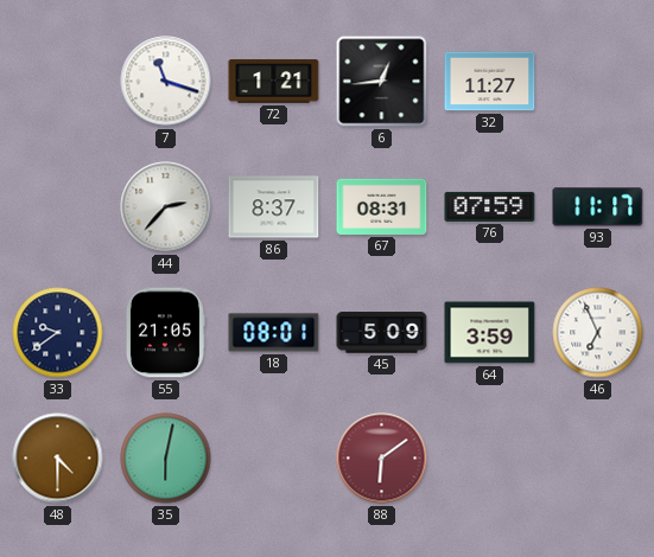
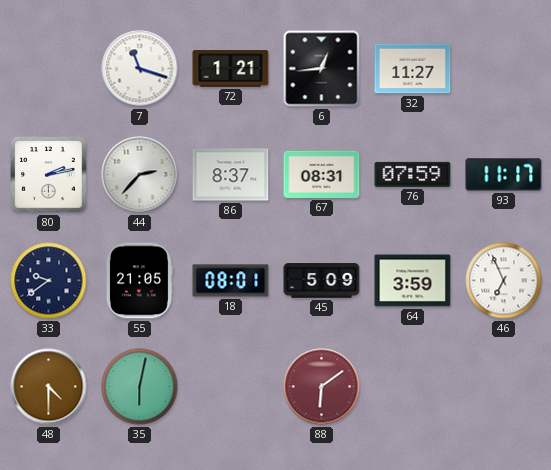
80: none -> 2:13
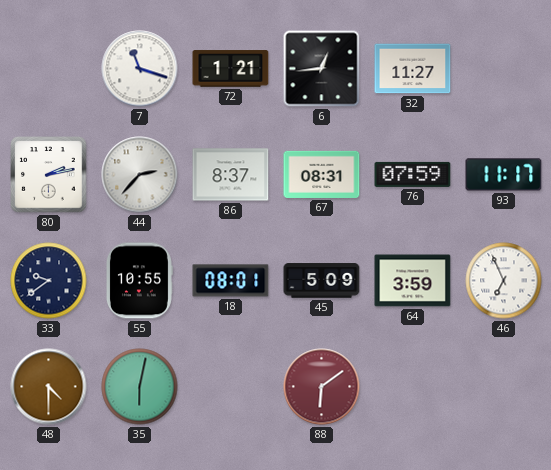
55: 21:05 -> 10:55
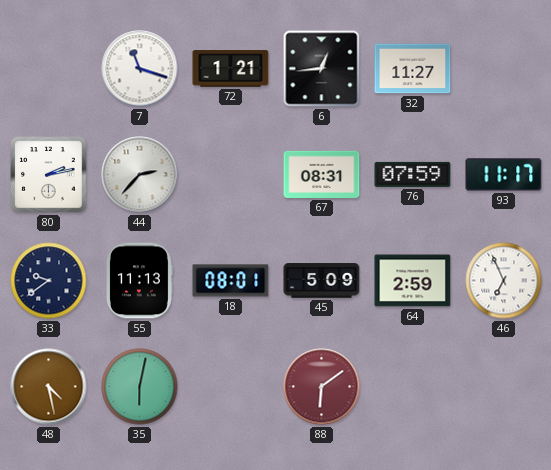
86: 8:37 -> none
55: 10:55 -> 11:13
64: 3:59 -> 2:59
48: 4:30 -> 4:28
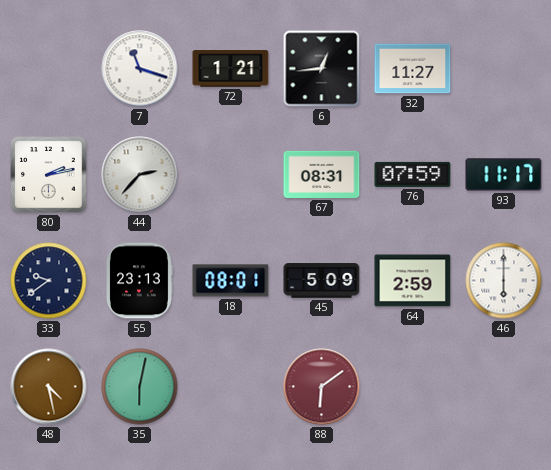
55: 11:13 -> 23:13
46: 6:56 -> 6:00
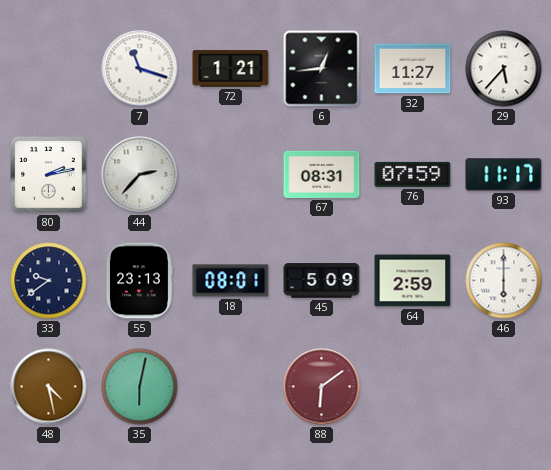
29: none -> 5:37
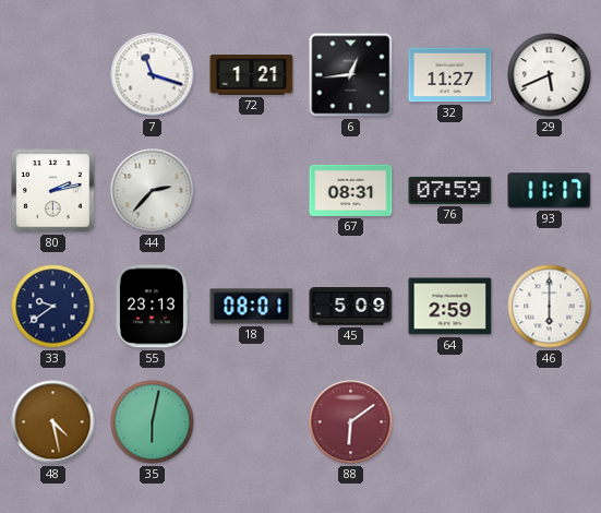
29: 5:37 -> 5:41
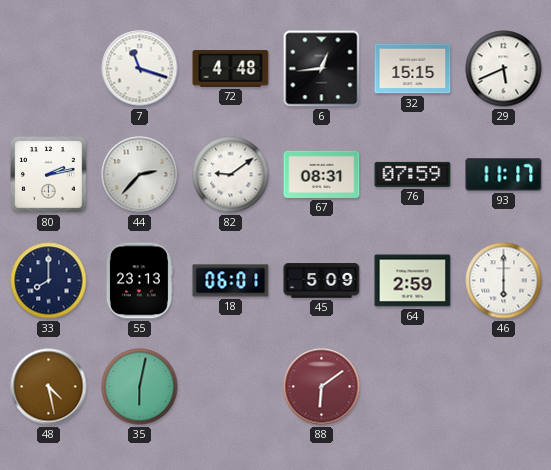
72: 1:21 -> 4:48
32: 11:27 -> 15:15
82: none -> 9:09
33: 9:39 -> 8:00
18: 08:01 -> 06:01
